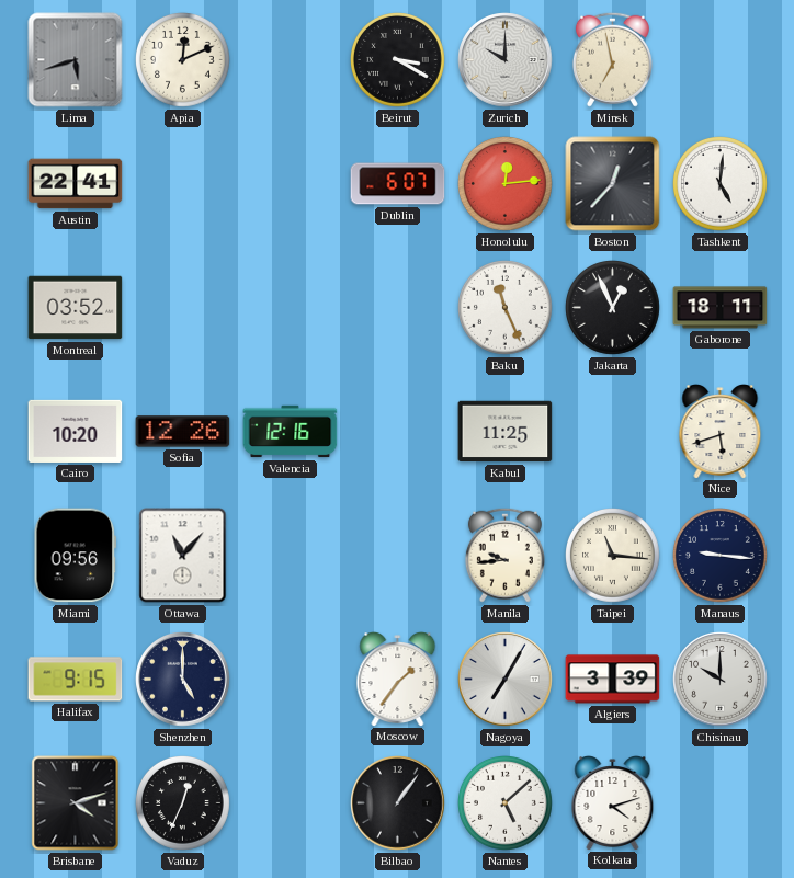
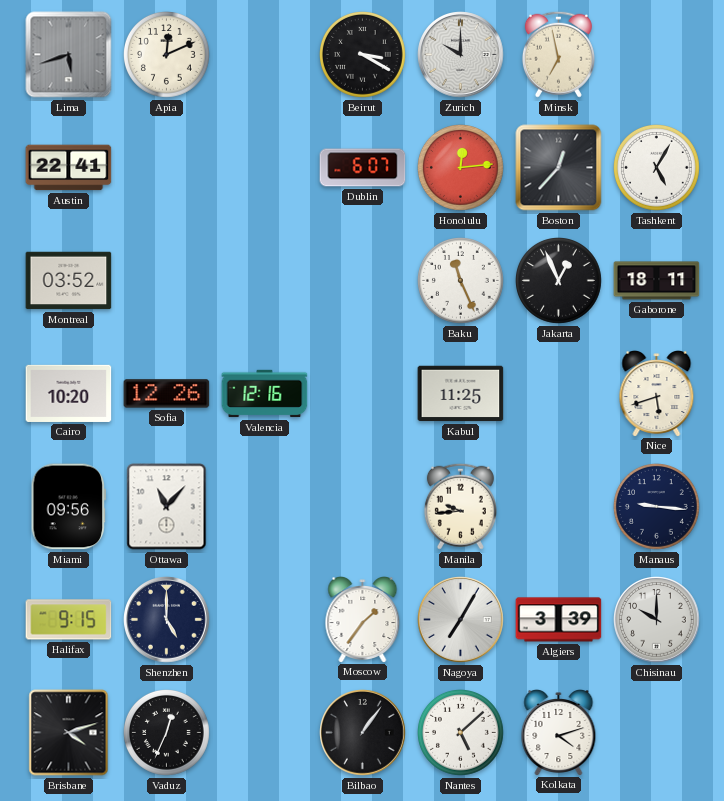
Tashkent: 5:01 -> 5:05
Taipei: 11:16 -> none
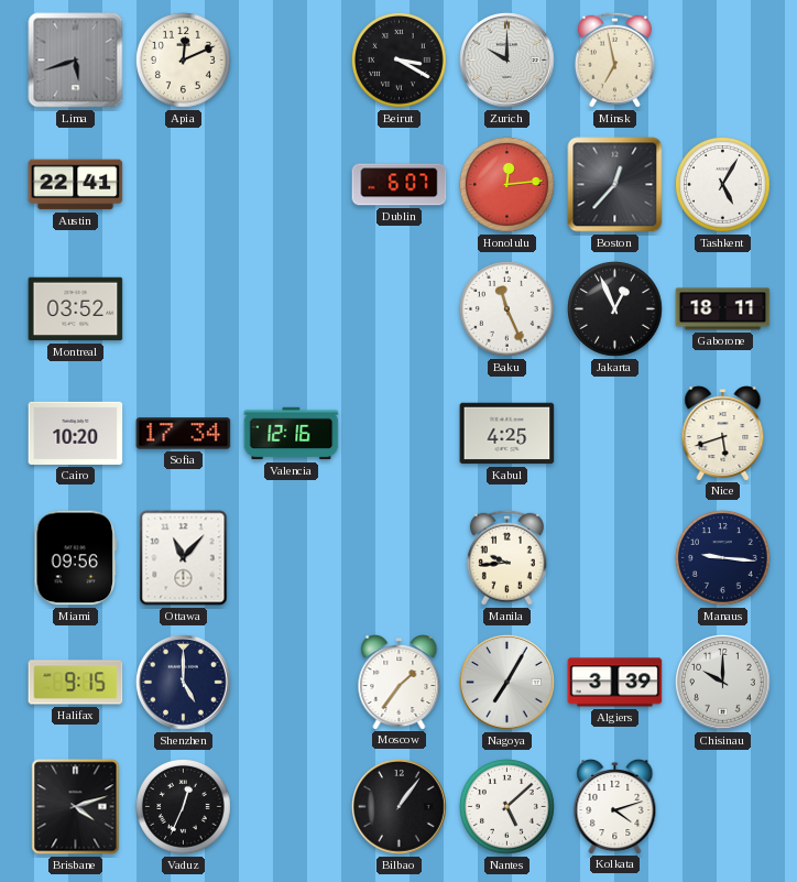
Sofia: 12:26 -> 17:34
Kabul: 11:25 -> 4:25
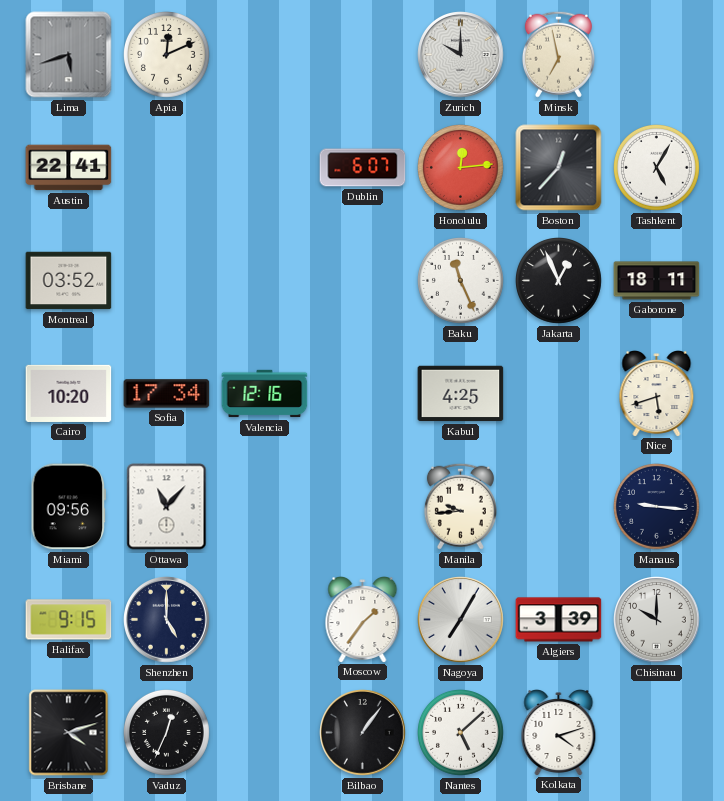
Beirut: 3:20 -> none
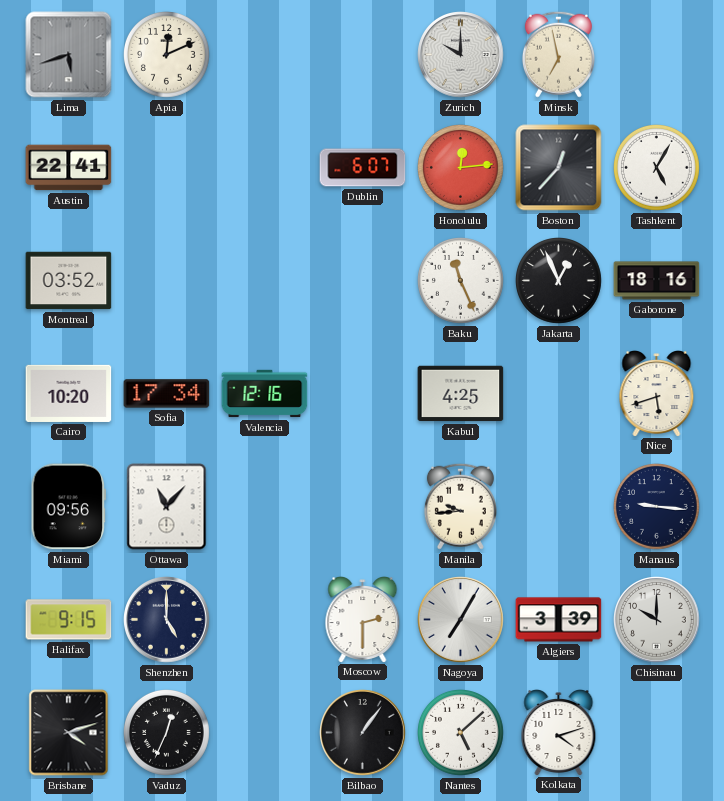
Gaborone: 18:11 -> 18:16
Moscow: 1:36 -> 2:30
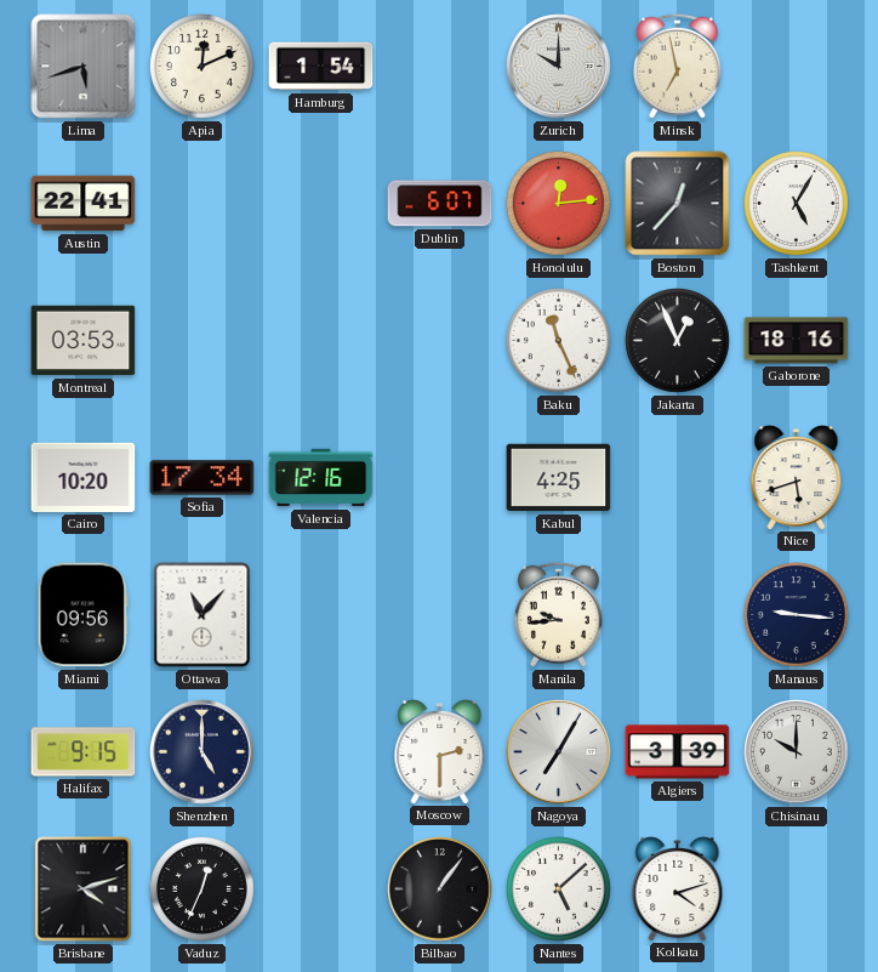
Hamburg: none -> 1:54
Montreal: 03:52 -> 03:53
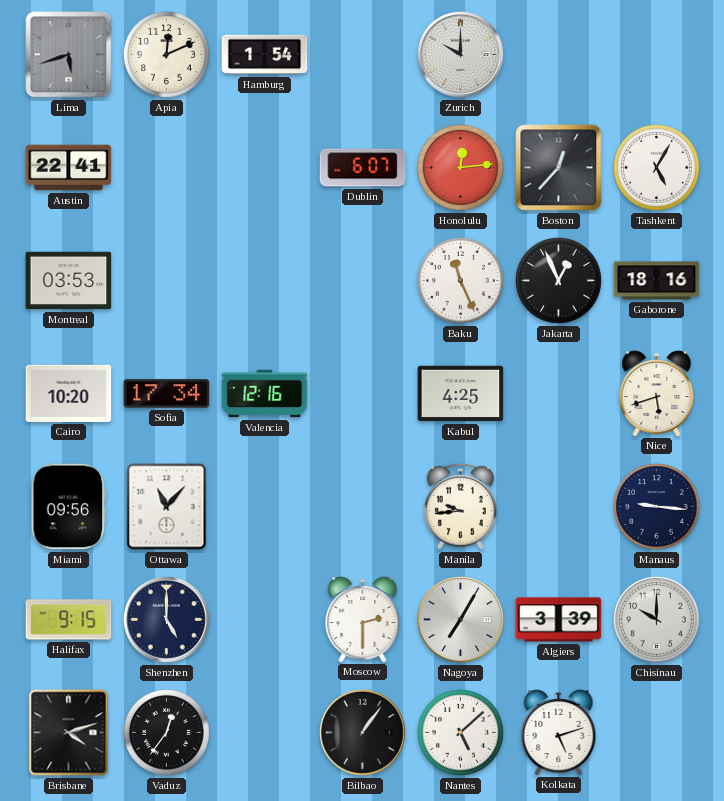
Minsk: 6:58 -> none
Vaduz: 12:34 -> 12:36
Kolkata: 4:12 -> 5:12
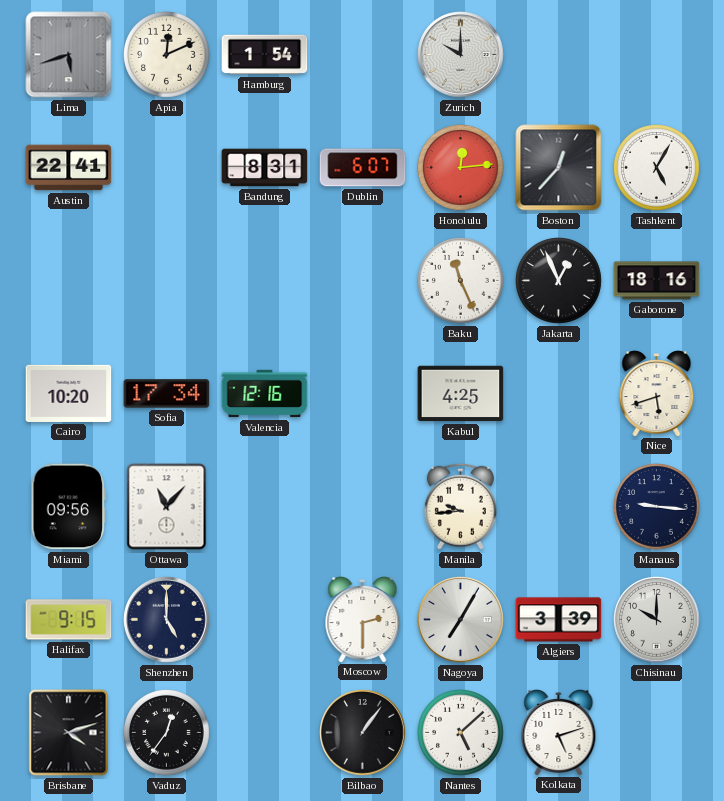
Bandung: none -> 8:31
Montreal: 03:53 -> none
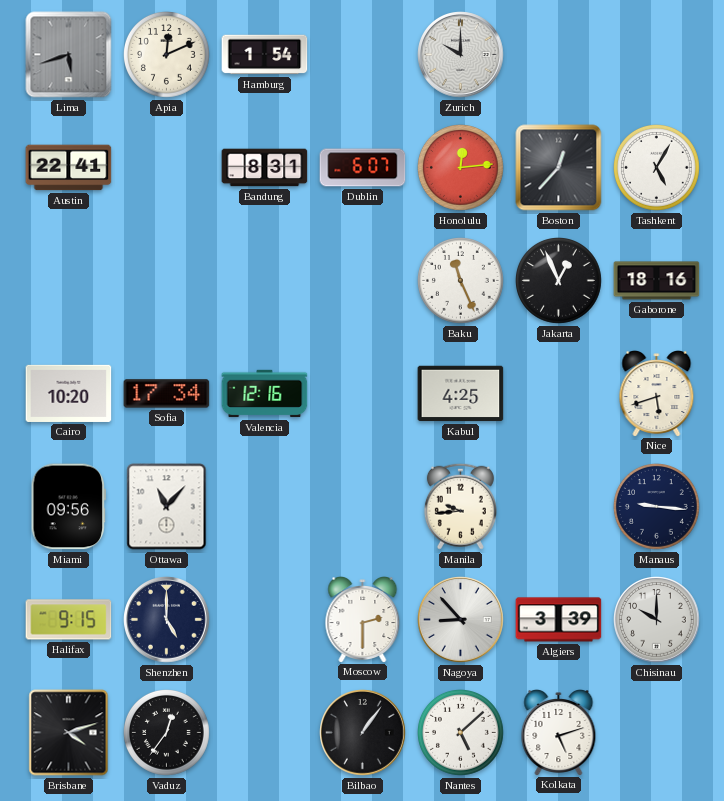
Nagoya: 7:05 -> 8:53
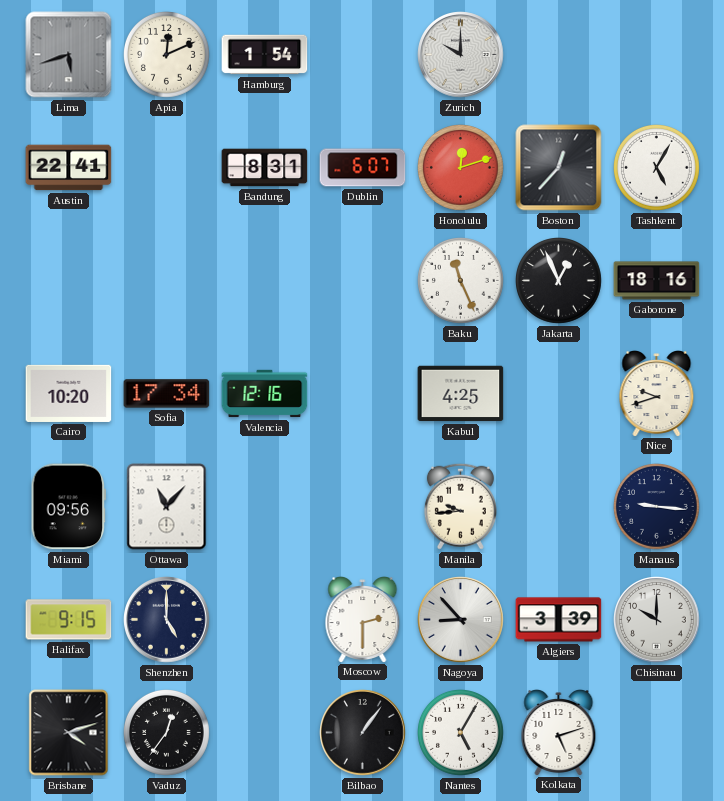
Honolulu: 12:14 -> 12:12
Nice: 5:42 -> 9:42
Nantes: 5:08 -> 5:05
